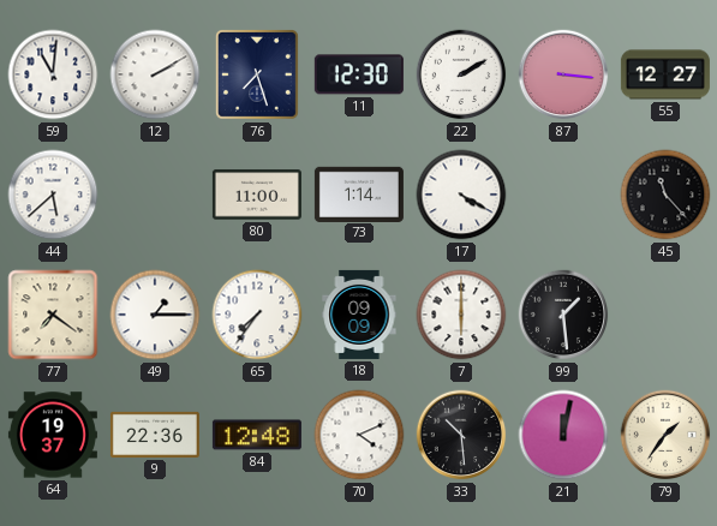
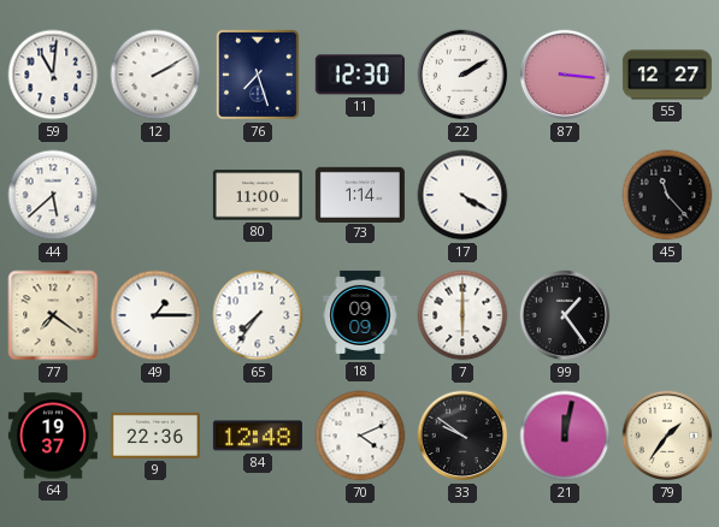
99: 1:29 -> 1:24
33: 10:29 -> 9:51
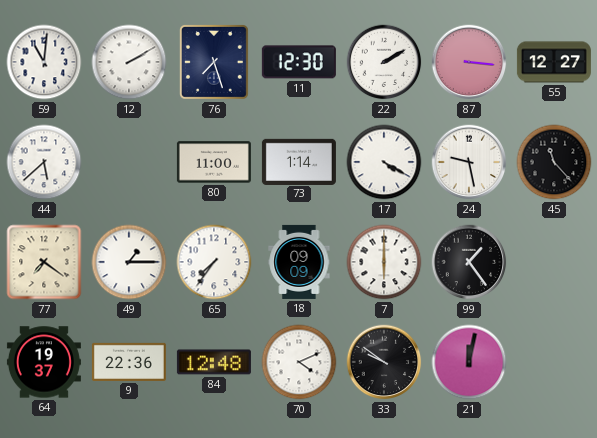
24: none -> 9:28
79: 1:36 -> none
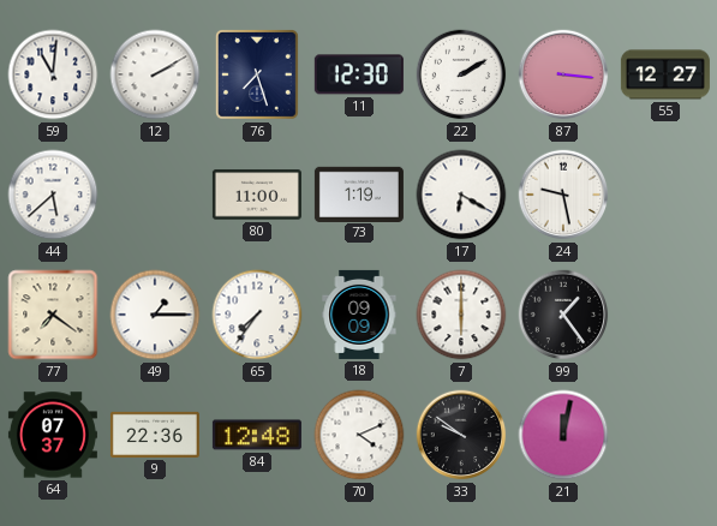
73: 1:14 -> 1:19
17: 4:20 -> 6:20
45: 11:23 -> none
64: 19:37 -> 07:37
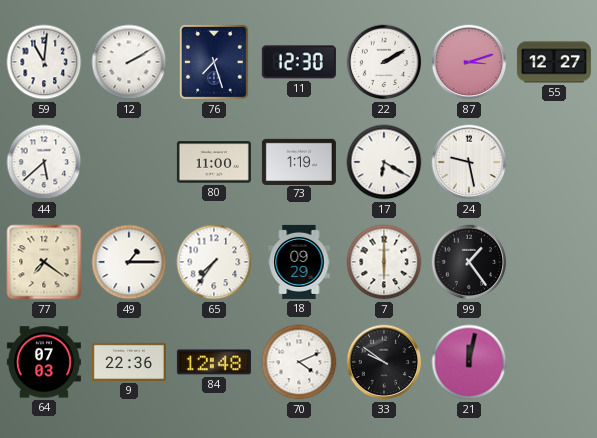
87: 3:16 -> 3:12
18: 09:09 -> 09:29
64: 07:37 -> 07:03
